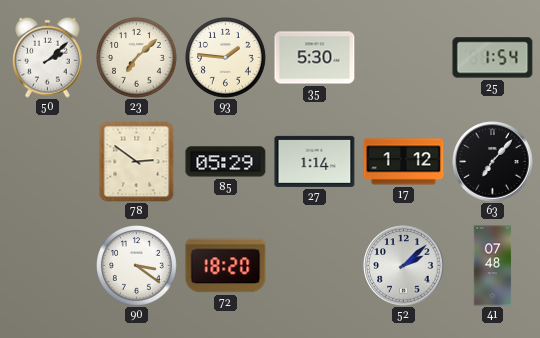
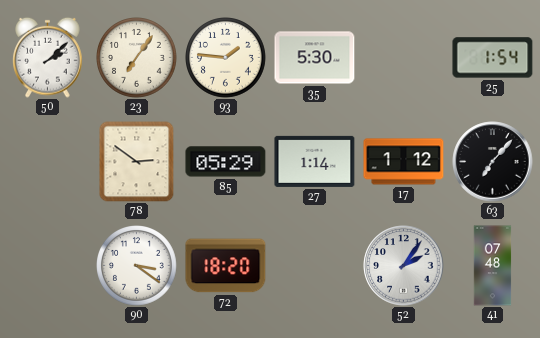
23: 7:08 -> 7:06
52: 2:08 -> 2:06
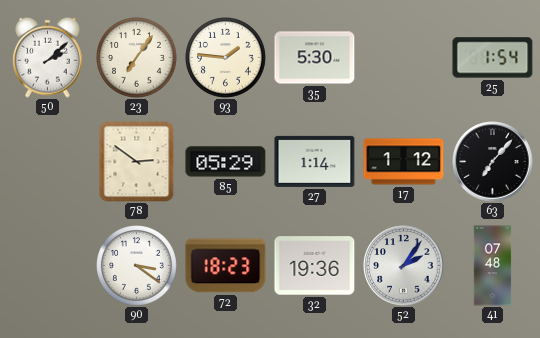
72: 18:20 -> 18:23
32: none -> 19:36
